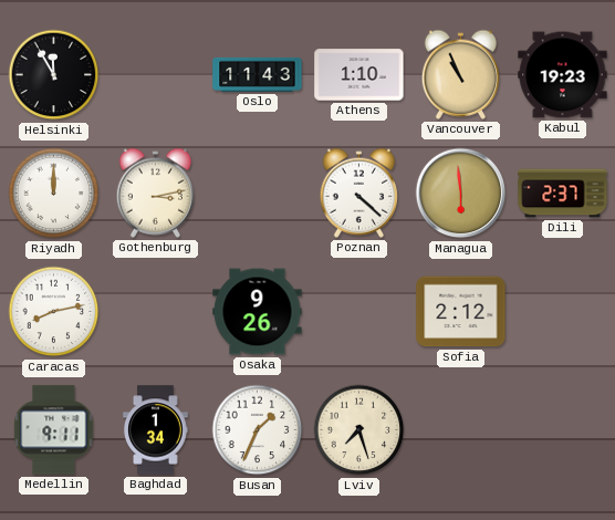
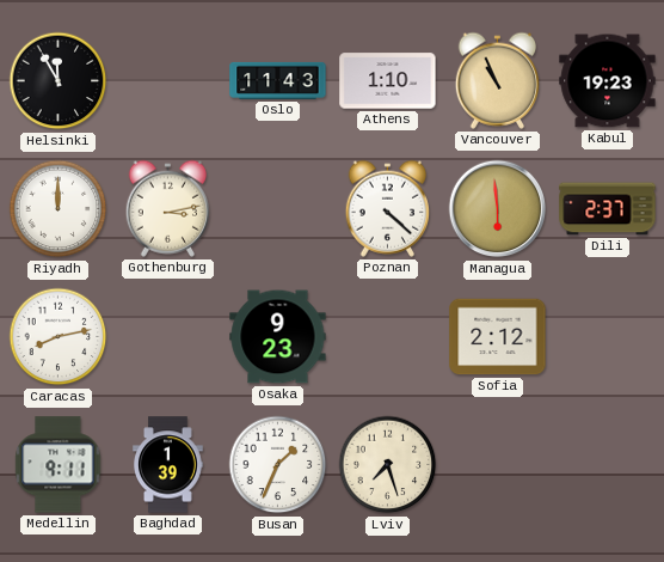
Osaka: 9:26 -> 9:23
Baghdad: 1:34 -> 1:39
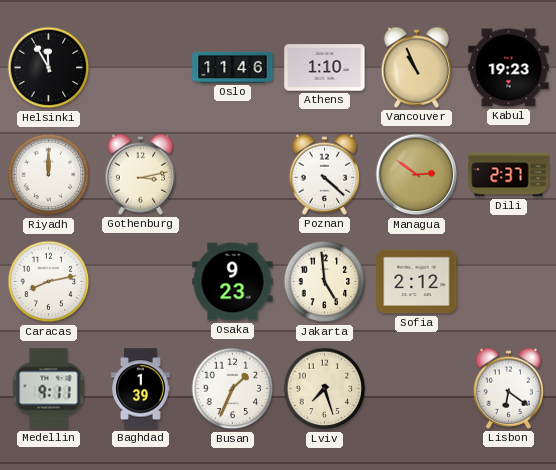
Oslo: 11:43 -> 11:46
Managua: 5:59 -> 2:51
Jakarta: none -> 4:59
Lisbon: none -> 6:21
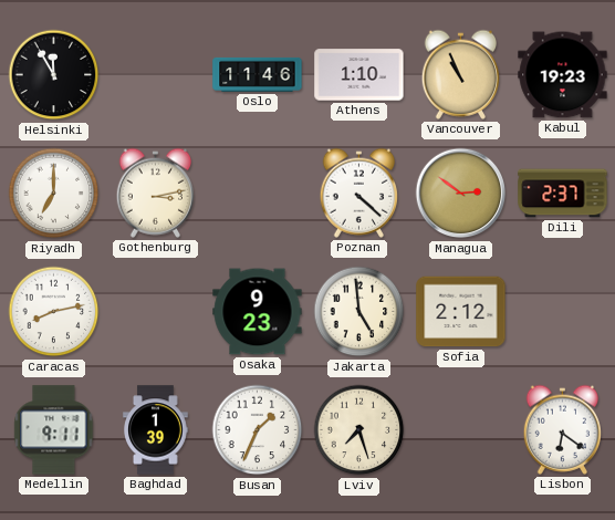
Riyadh: 12:00 -> 7:00
